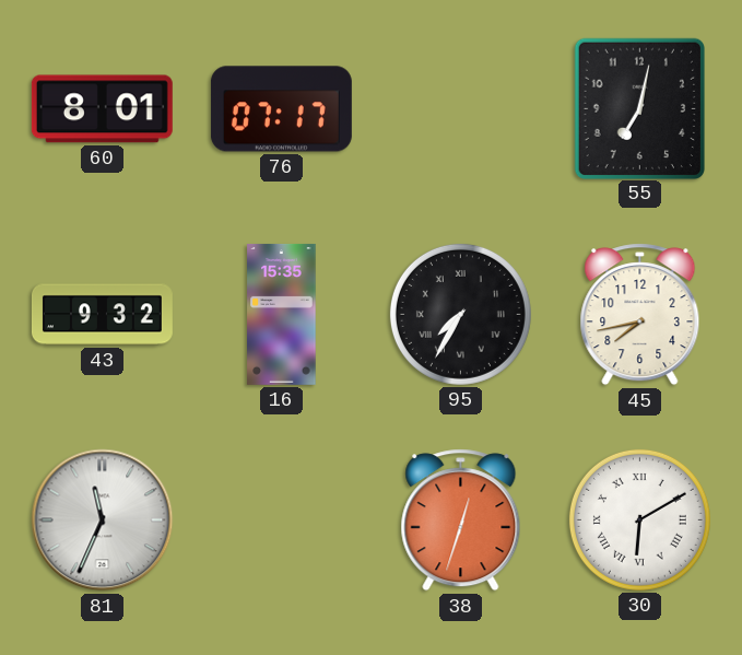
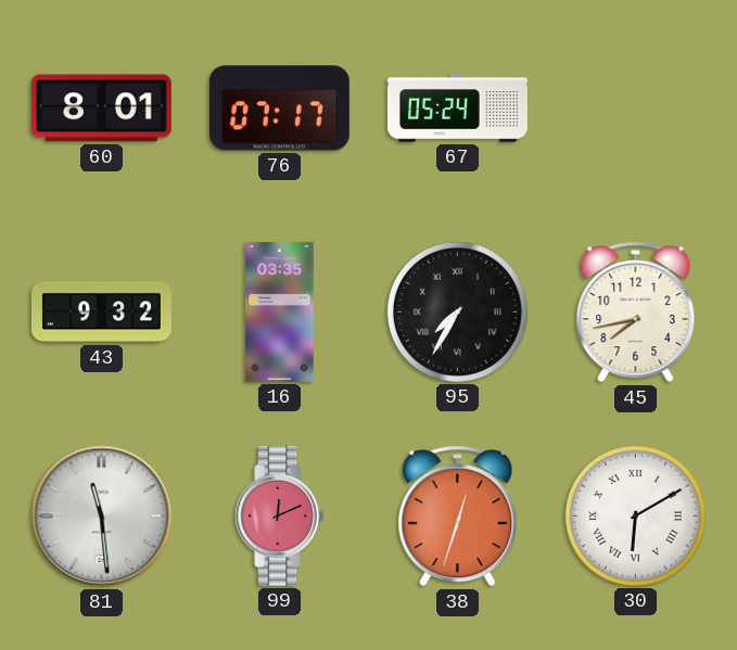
67: none -> 05:24
55: 7:02 -> none
16: 15:35 -> 03:35
81: 11:34 -> 11:29
99: none -> 12:11
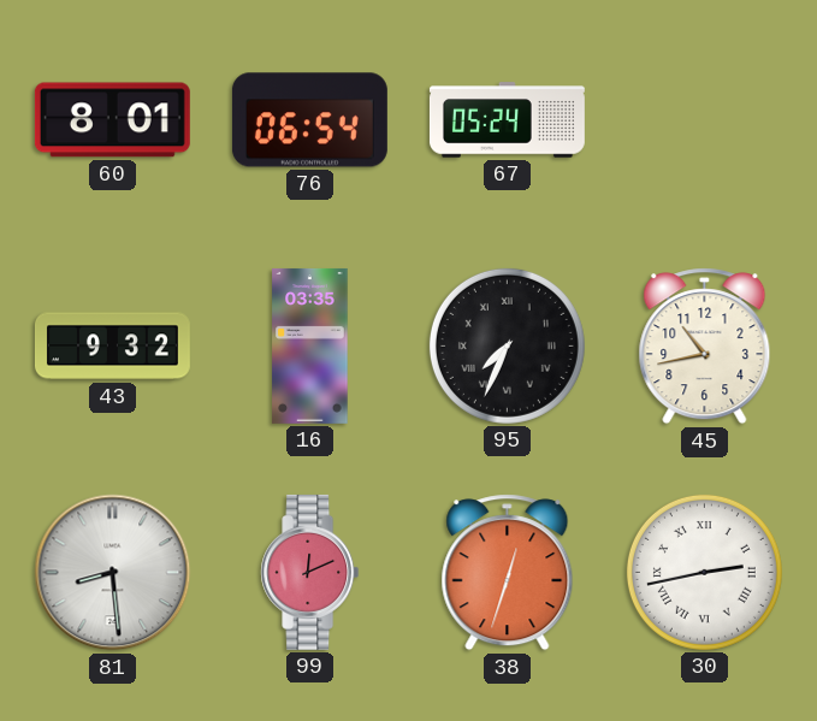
76: 07:17 -> 06:54
95: 7:35 -> 7:34
45: 7:43 -> 10:43
81: 11:29 -> 8:29
30: 6:10 -> 2:43
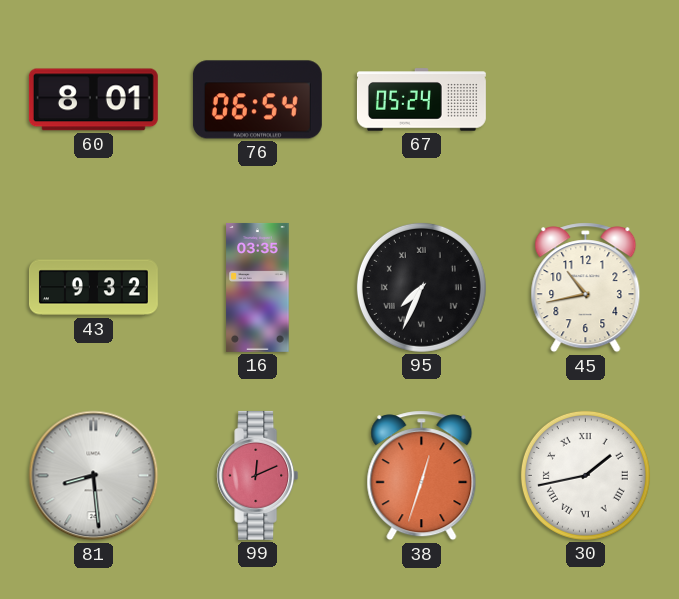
30: 2:43 -> 1:43
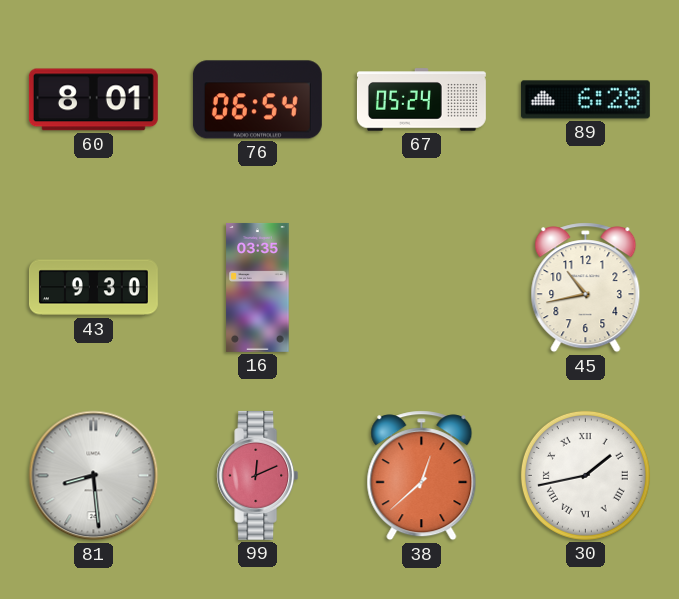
89: none -> 6:28
43: 9:32 -> 9:30
95: 7:34 -> none
38: 12:33 -> 12:38
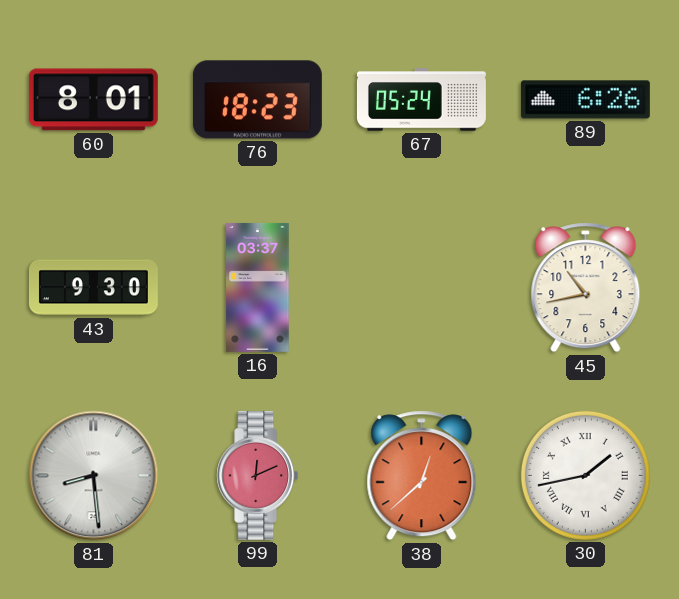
76: 06:54 -> 18:23
89: 6:28 -> 6:26
16: 03:35 -> 03:37
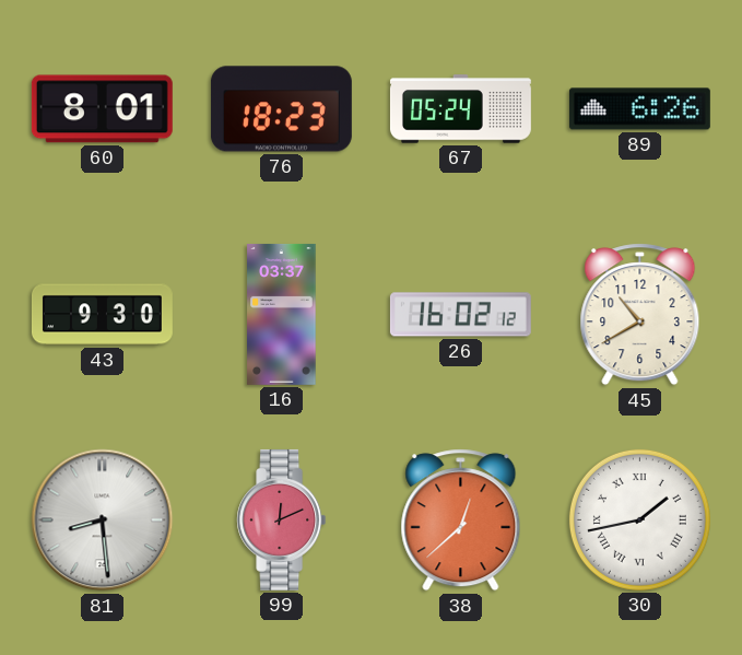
26: none -> 16:02
45: 10:43 -> 10:40
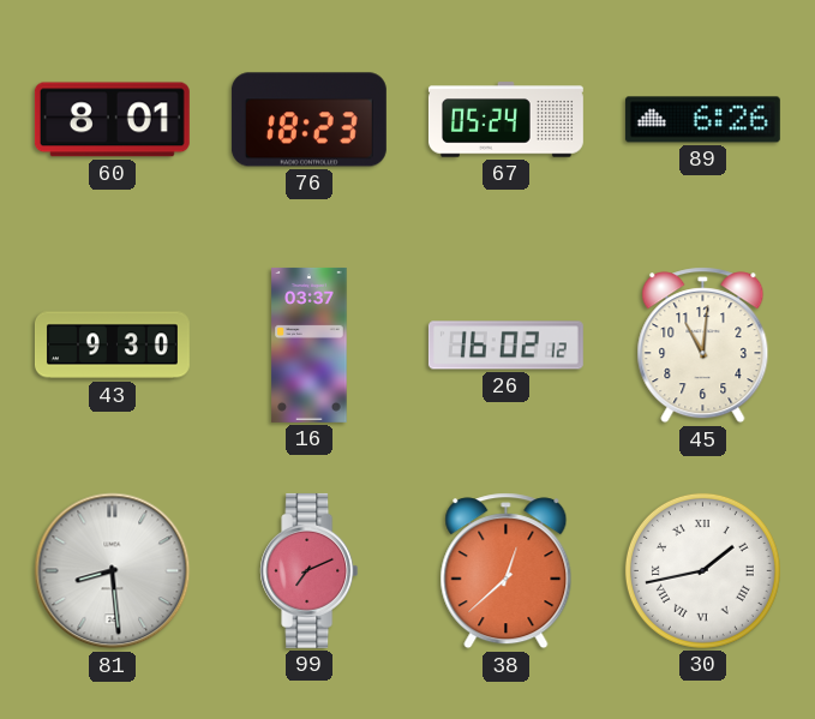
45: 10:40 -> 11:01
99: 12:11 -> 7:11
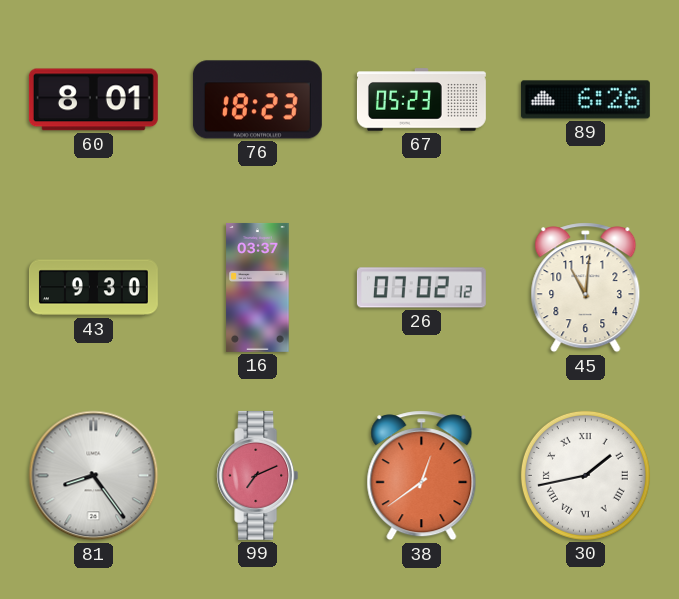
67: 05:24 -> 05:23
26: 16:02 -> 07:02
81: 8:29 -> 8:24
38: 12:38 -> 12:39
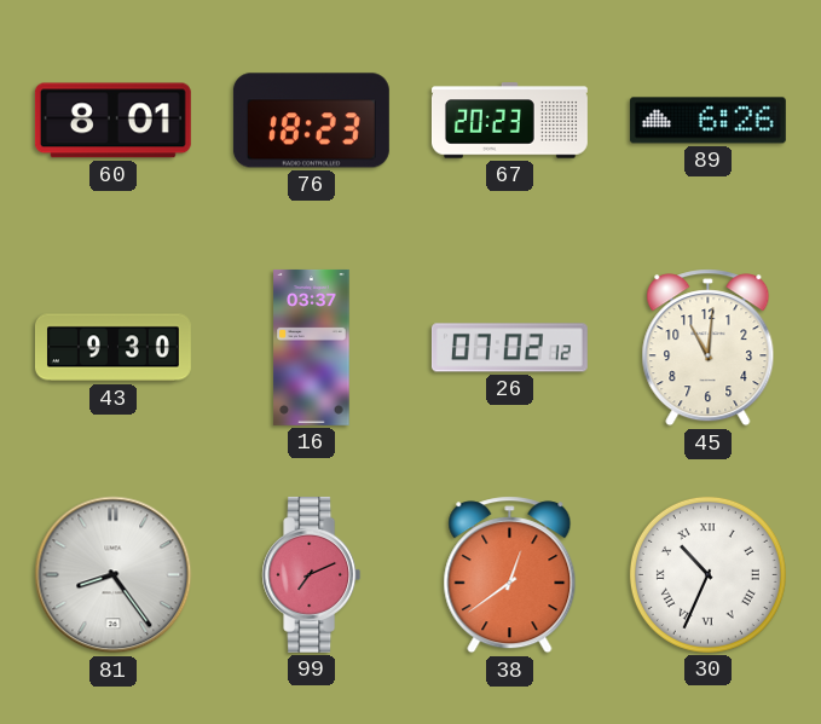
67: 05:23 -> 20:23
30: 1:43 -> 10:34
